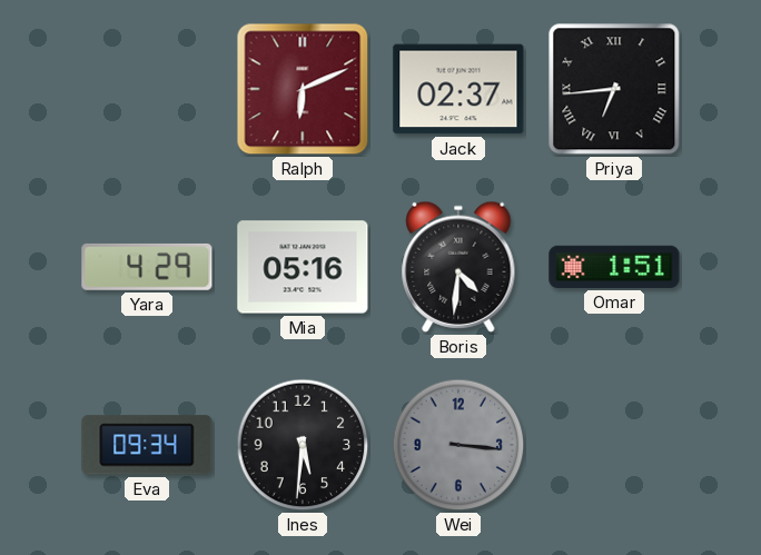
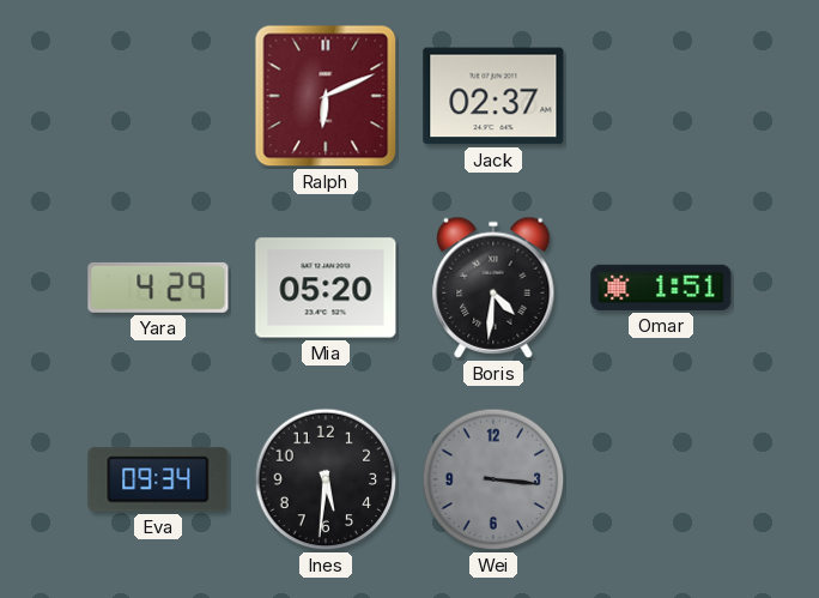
Priya: 6:44 -> none
Mia: 05:16 -> 05:20
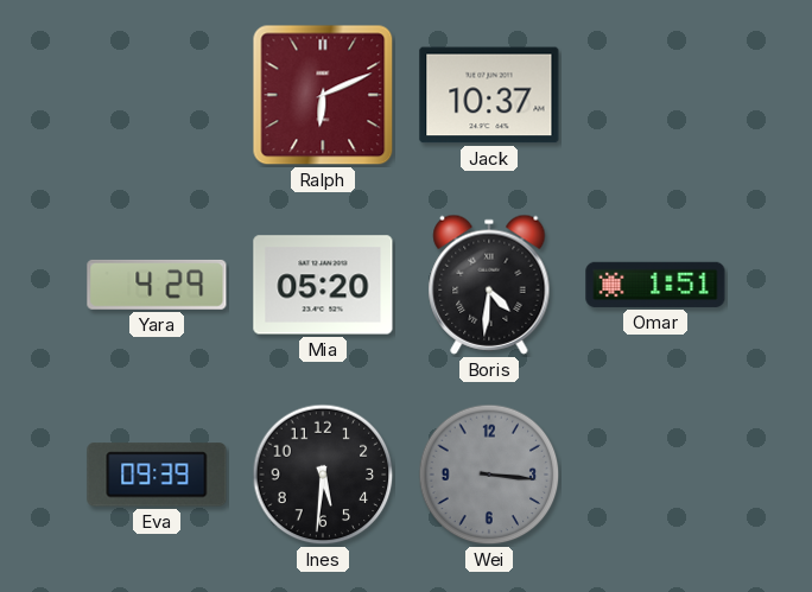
Jack: 02:37 -> 10:37
Eva: 09:34 -> 09:39
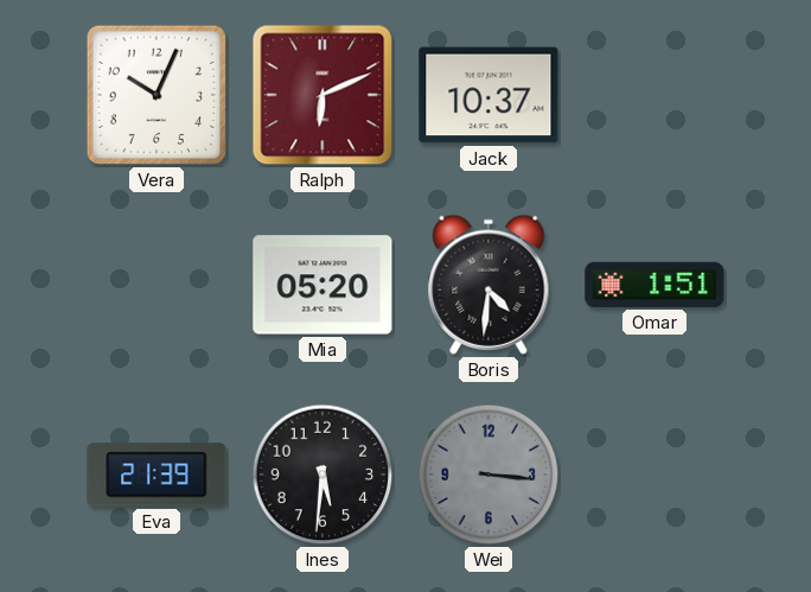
Vera: none -> 10:04
Yara: 4:29 -> none
Eva: 09:39 -> 21:39
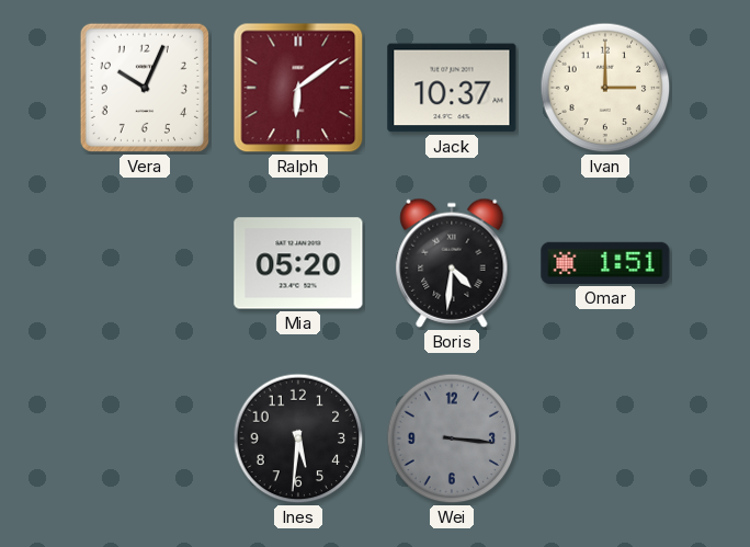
Ralph: 6:11 -> 6:09
Ivan: none -> 3:00
Eva: 21:39 -> none
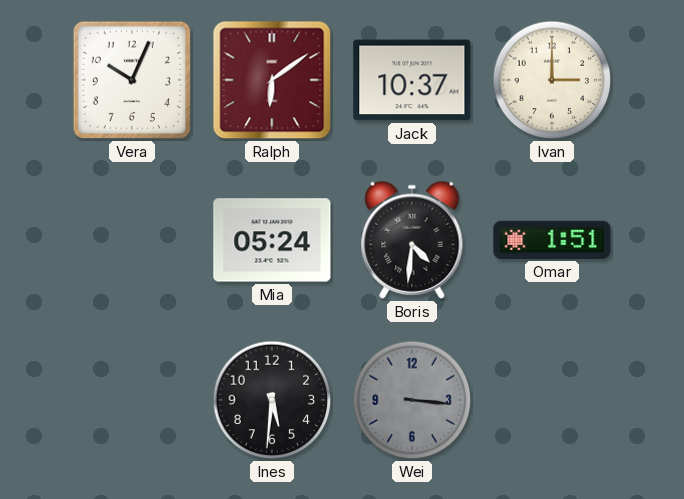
Mia: 05:20 -> 05:24
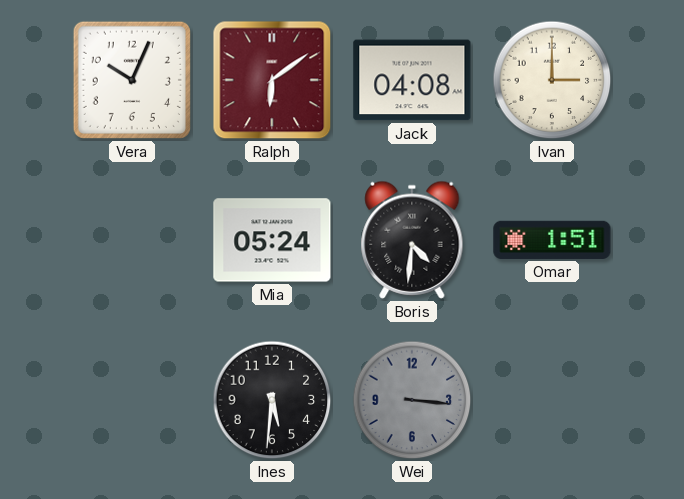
Jack: 10:37 -> 04:08
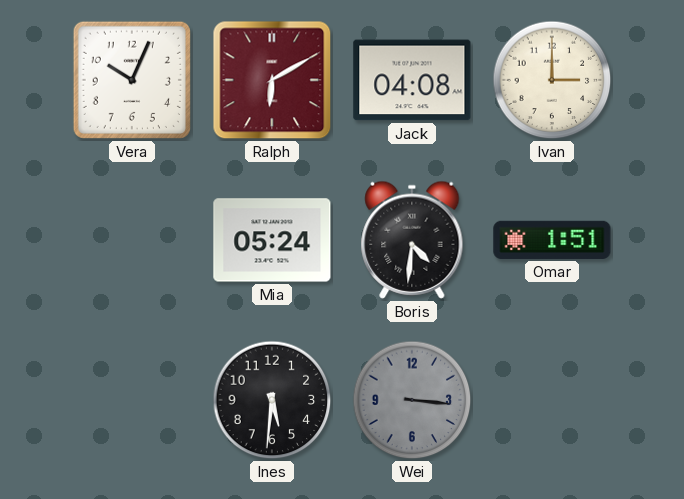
Ralph: 6:09 -> 6:10
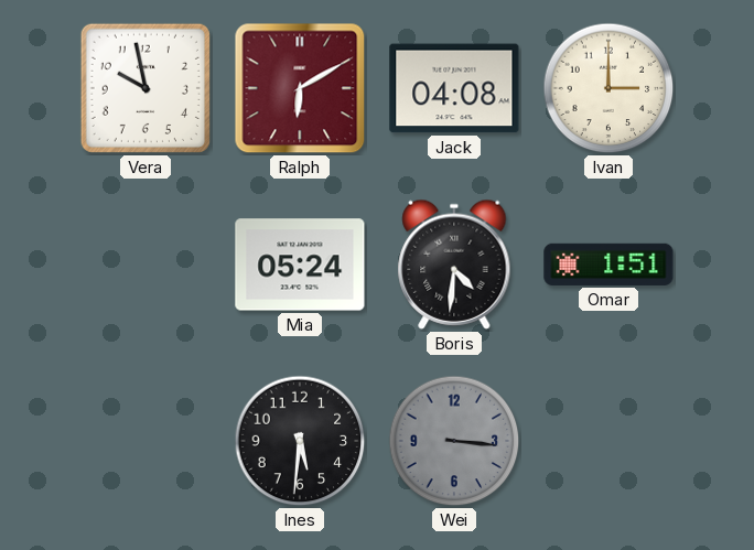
Vera: 10:04 -> 9:58
